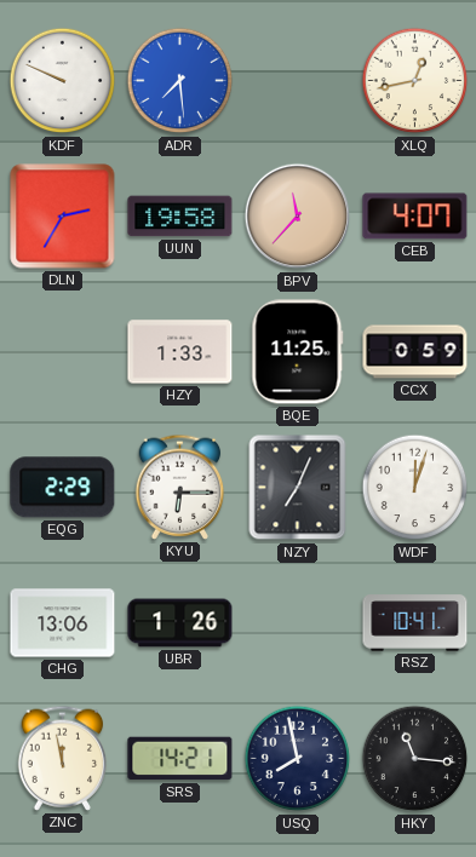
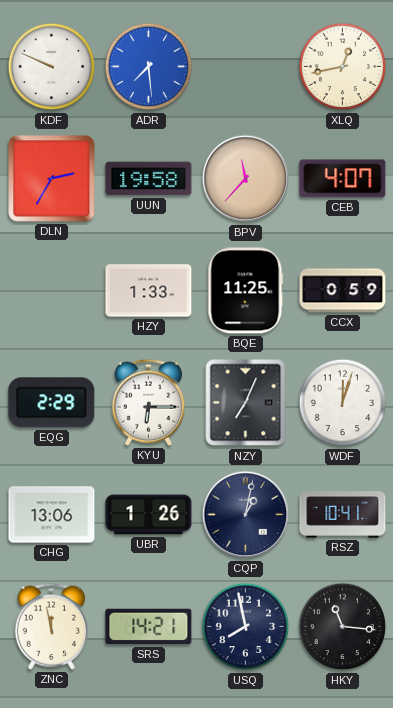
CQP: none -> 1:02
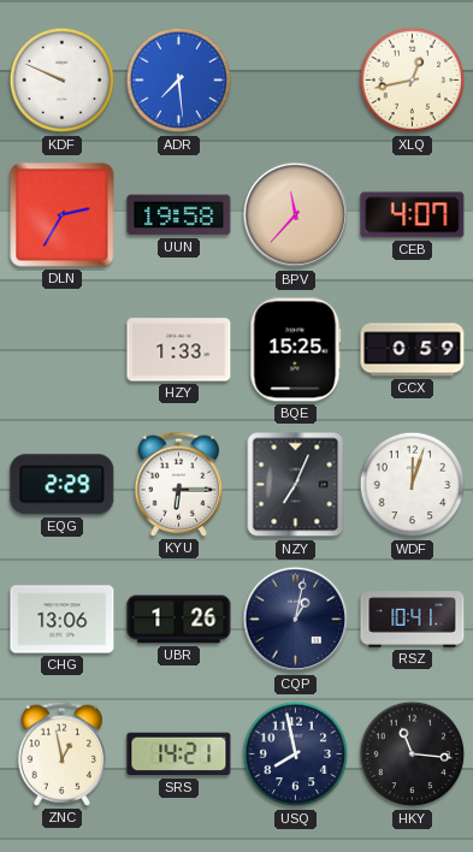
BQE: 11:25 -> 15:25
ZNC: 11:58 -> 12:58
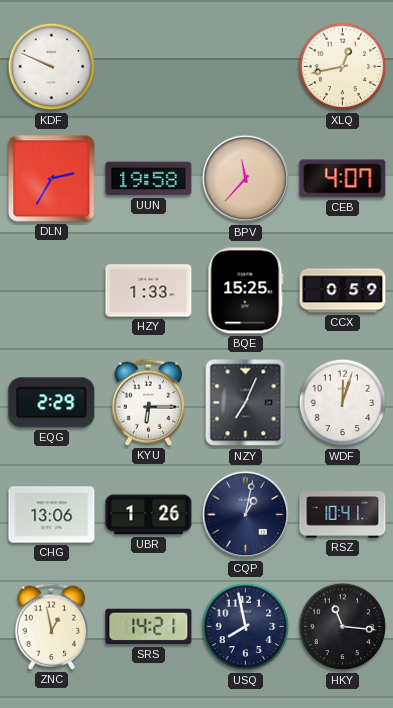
ADR: 7:29 -> none
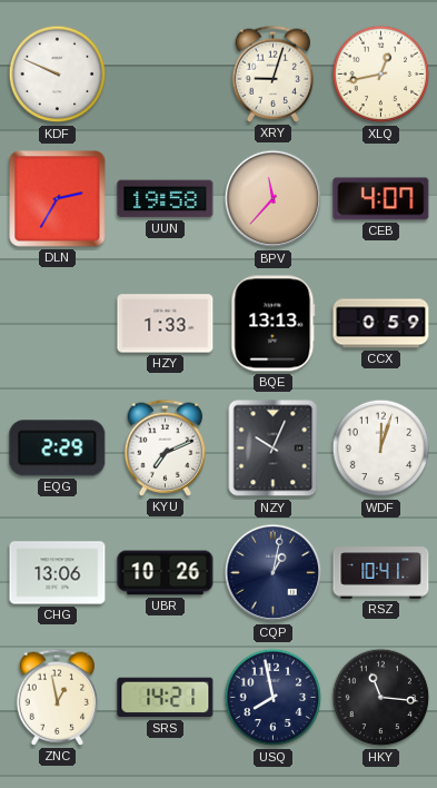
XRY: none -> 9:03
BQE: 15:25 -> 13:13
KYU: 6:15 -> 7:11
NZY: 7:04 -> 10:04
UBR: 1:26 -> 10:26
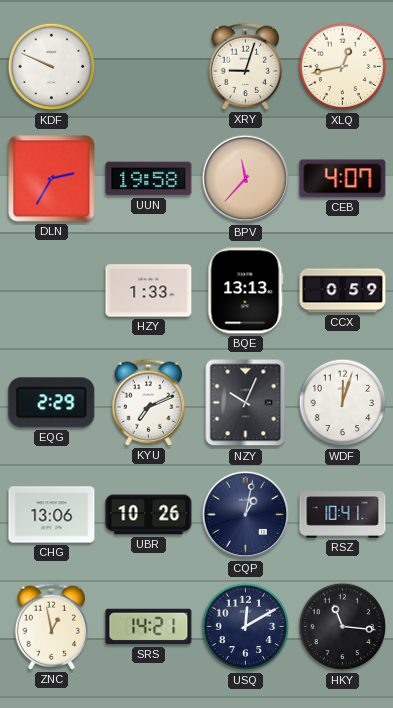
USQ: 7:58 -> 12:10
